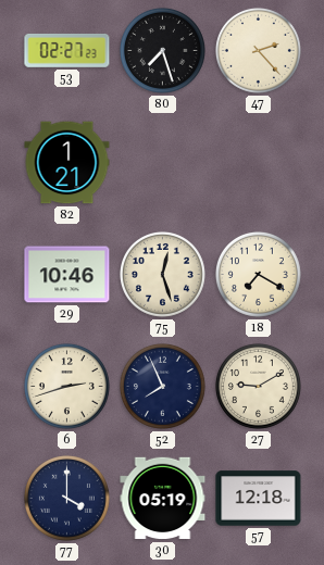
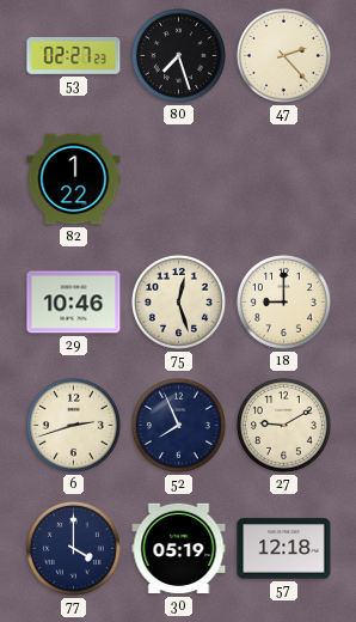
82: 1:21 -> 1:22
18: 7:20 -> 9:00
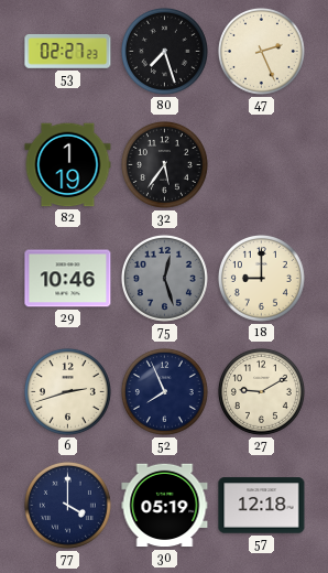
47: 2:23 -> 2:26
82: 1:22 -> 1:19
32: none -> 5:36
75 dial: cream -> grey
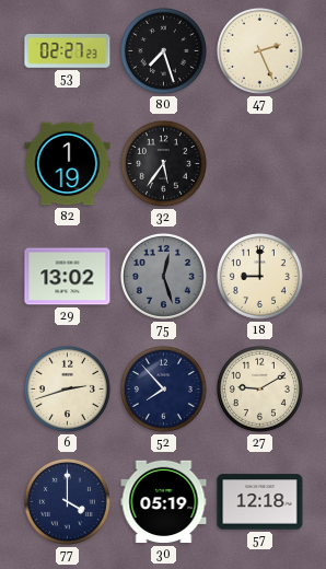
29: 10:46 -> 13:02
52: 7:56 -> 7:53
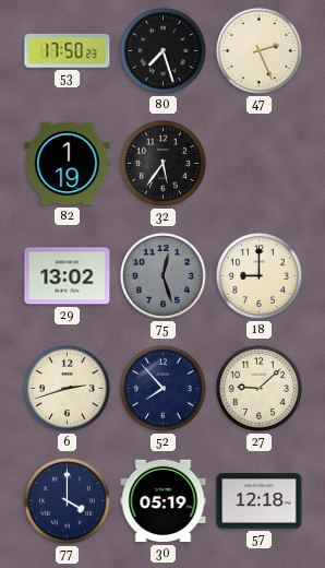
53: 02:27 -> 17:50
27: 9:10 -> 9:08
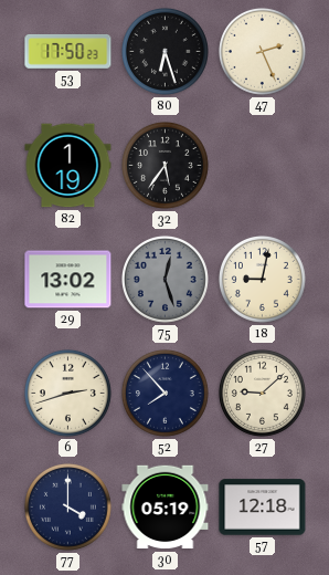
80: 7:27 -> 6:27
18: 9:00 -> 9:02
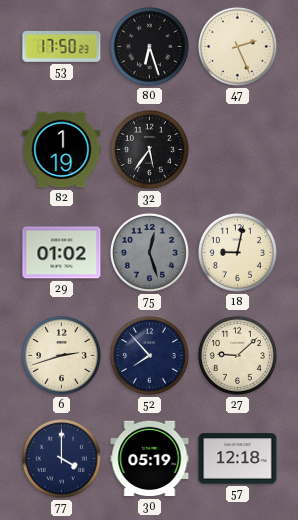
29: 13:02 -> 01:02
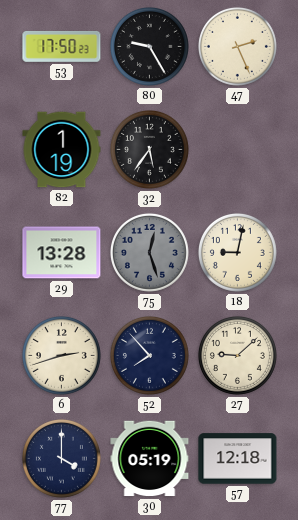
80: 6:27 -> 9:25
29: 01:02 -> 13:28
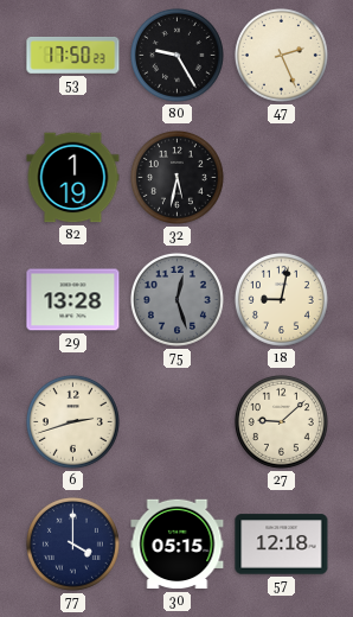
32: 5:36 -> 5:32
52: 7:53 -> none
30: 05:19 -> 05:15
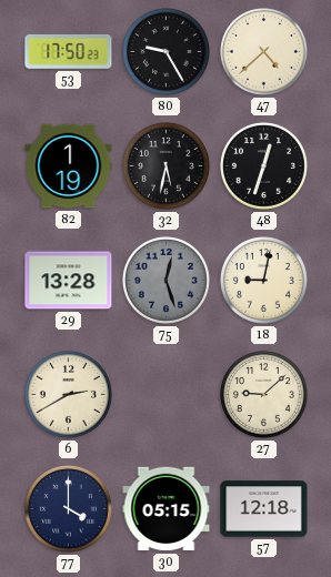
47: 2:26 -> 4:38
48: none -> 12:33
6: 2:42 -> 2:40
